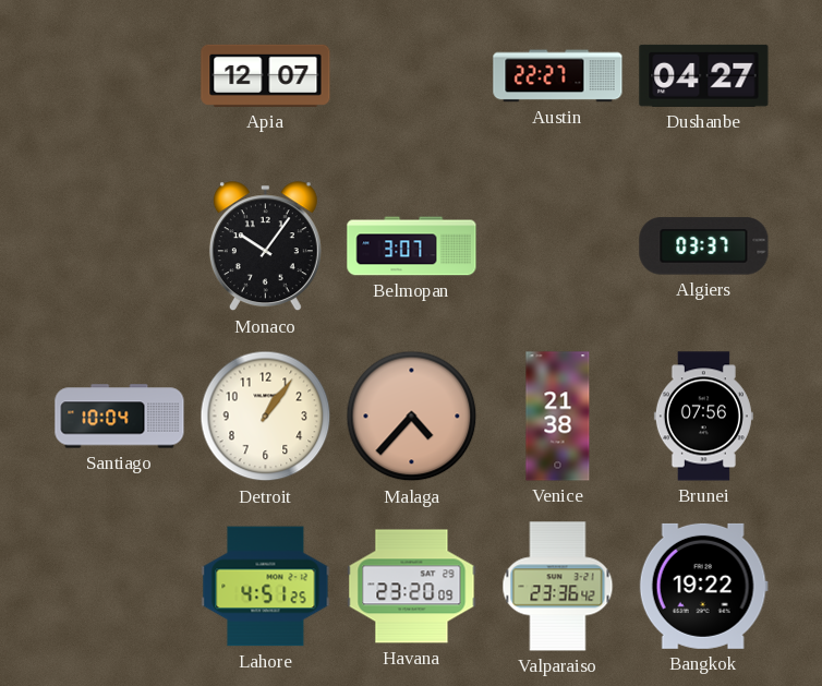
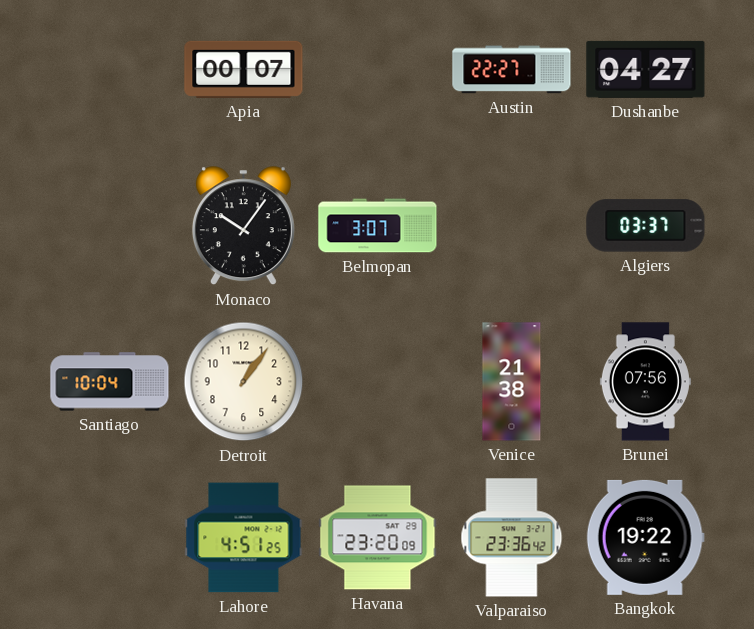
Apia: 12:07 -> 00:07
Malaga: 4:37 -> none
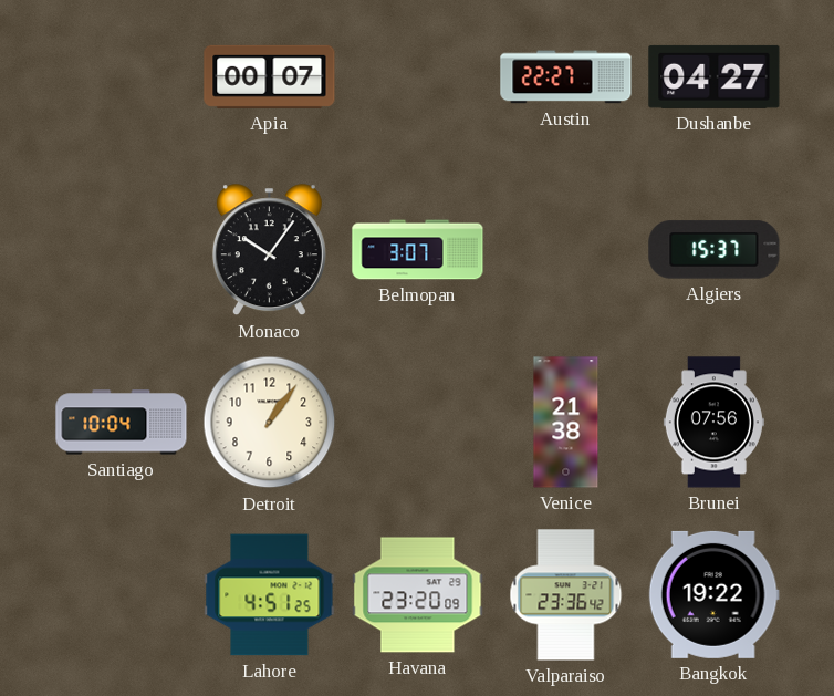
Algiers: 03:37 -> 15:37
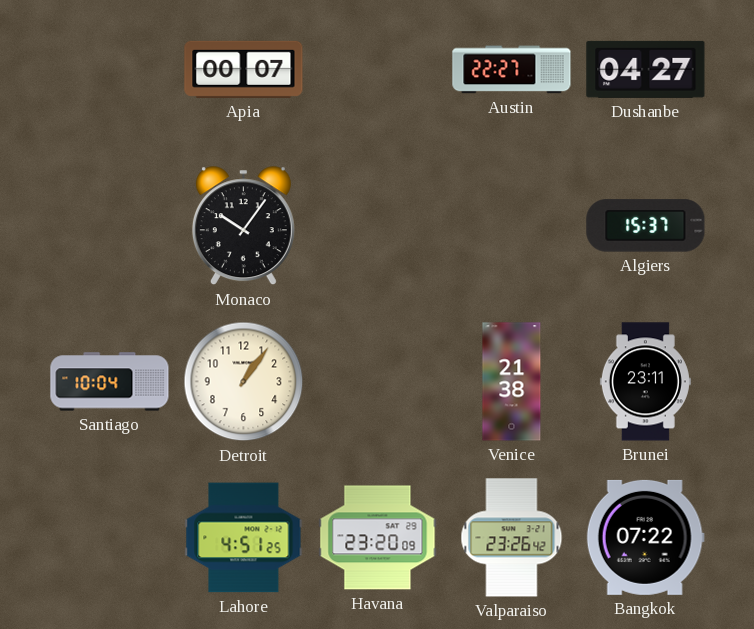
Belmopan: 3:07 -> none
Brunei: 07:56 -> 23:11
Valparaiso: 23:36 -> 23:26
Bangkok: 19:22 -> 07:22
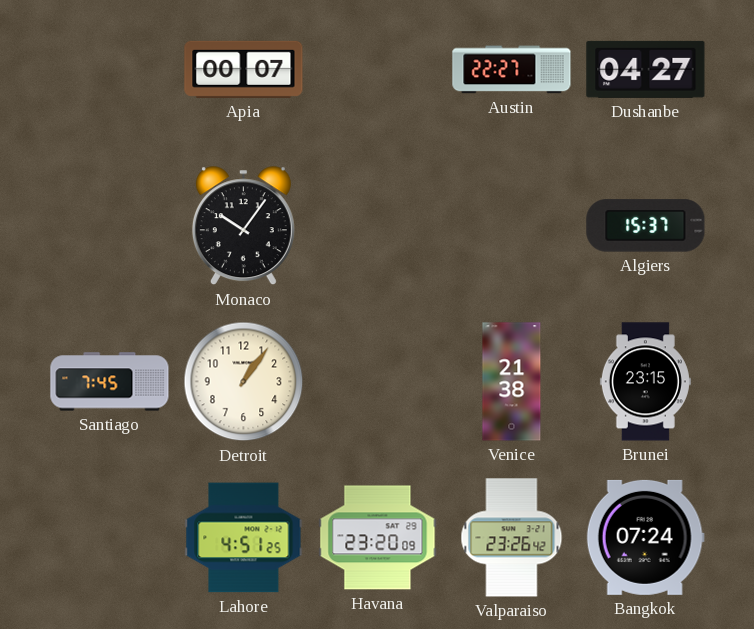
Santiago: 10:04 -> 7:45
Brunei: 23:11 -> 23:15
Bangkok: 07:22 -> 07:24
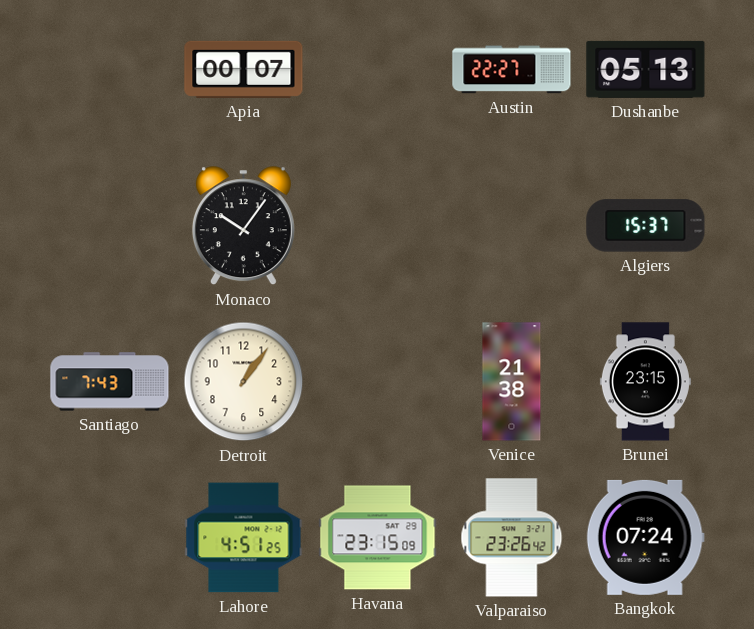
Dushanbe: 04:27 -> 05:13
Santiago: 7:45 -> 7:43
Havana: 23:20 -> 23:15
